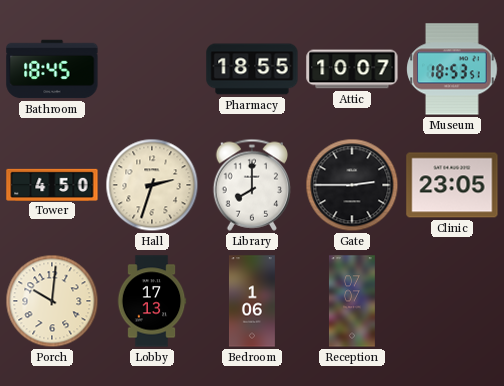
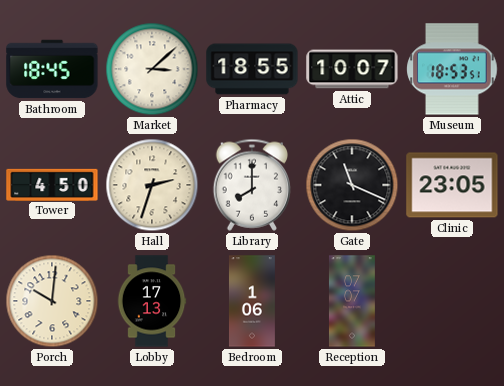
Market: none -> 3:08
Gate: 2:45 -> 11:19
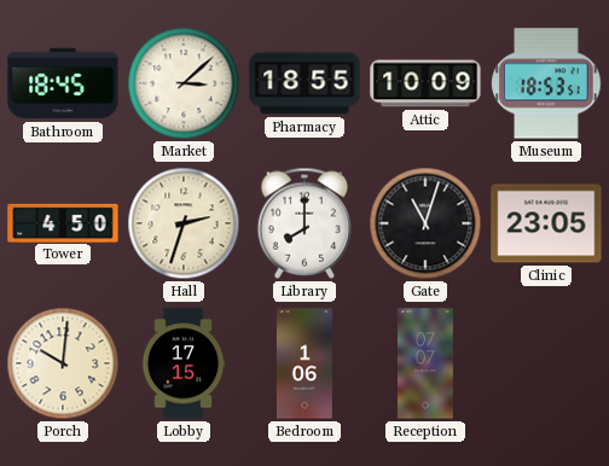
Attic: 10:07 -> 10:09
Gate: 11:19 -> 11:03
Lobby: 17:13 -> 17:15
